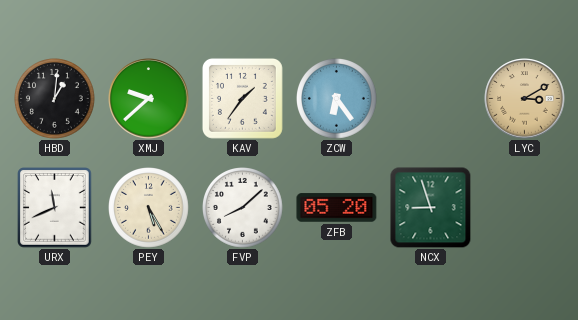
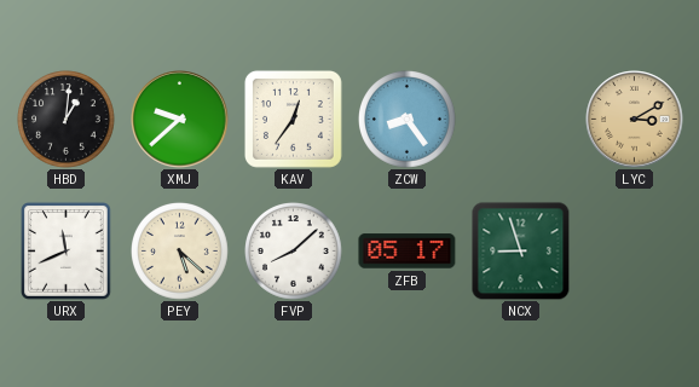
KAV: 1:36 -> 12:36
ZCW: 6:24 -> 8:24
PEY: 5:25 -> 5:22
ZFB: 05:20 -> 05:17
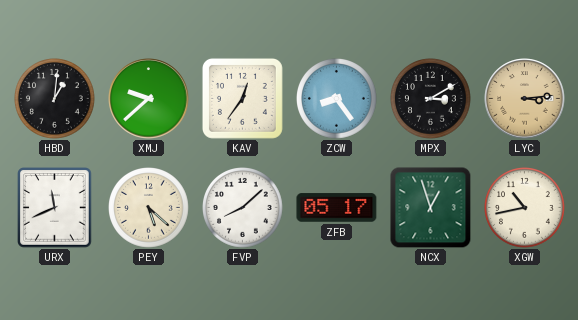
MPX: none -> 3:10
LYC: 3:10 -> 3:14
NCX: 8:57 -> 12:57
XGW: none -> 10:43
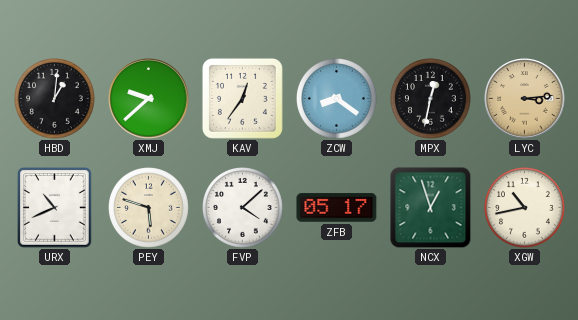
ZCW: 8:24 -> 8:21
MPX: 3:10 -> 12:32
URX: 11:41 -> 10:41
PEY: 5:22 -> 5:48
FVP: 8:08 -> 4:08
